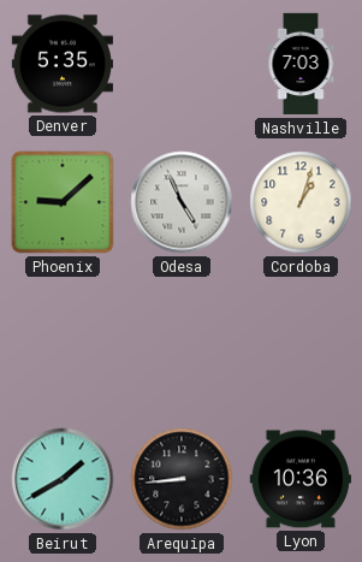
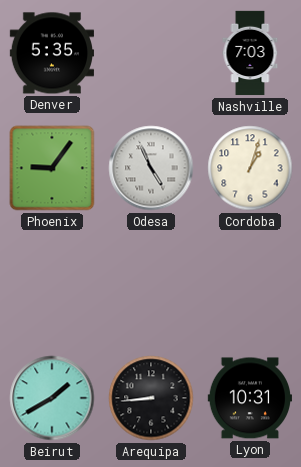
Phoenix: 9:08 -> 9:06
Lyon: 10:36 -> 10:31
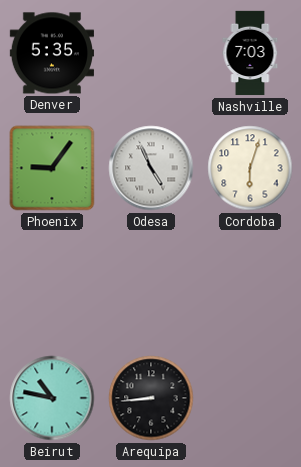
Cordoba: 1:03 -> 6:03
Beirut: 1:40 -> 10:47
Lyon: 10:31 -> none
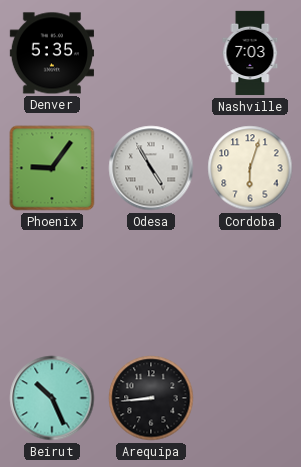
Odesa: 4:56 -> 4:55
Beirut: 10:47 -> 10:26
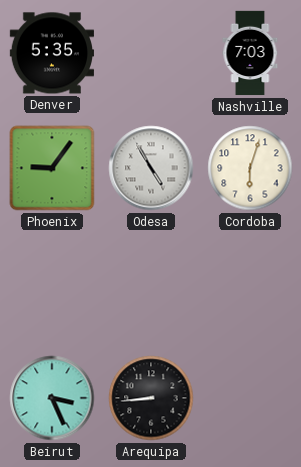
Beirut: 10:26 -> 3:26
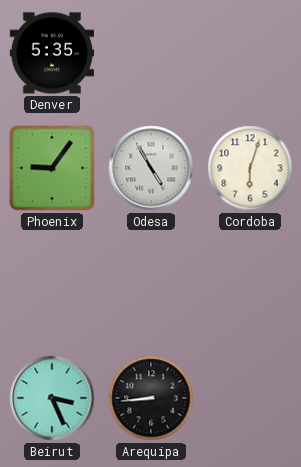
Nashville: 7:03 -> none
